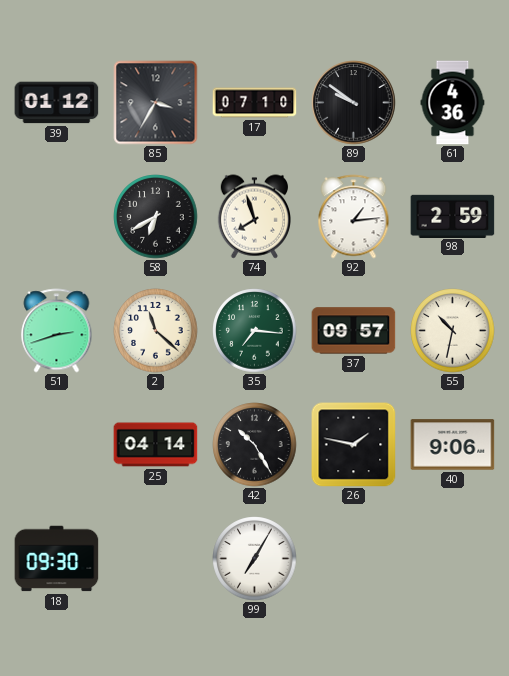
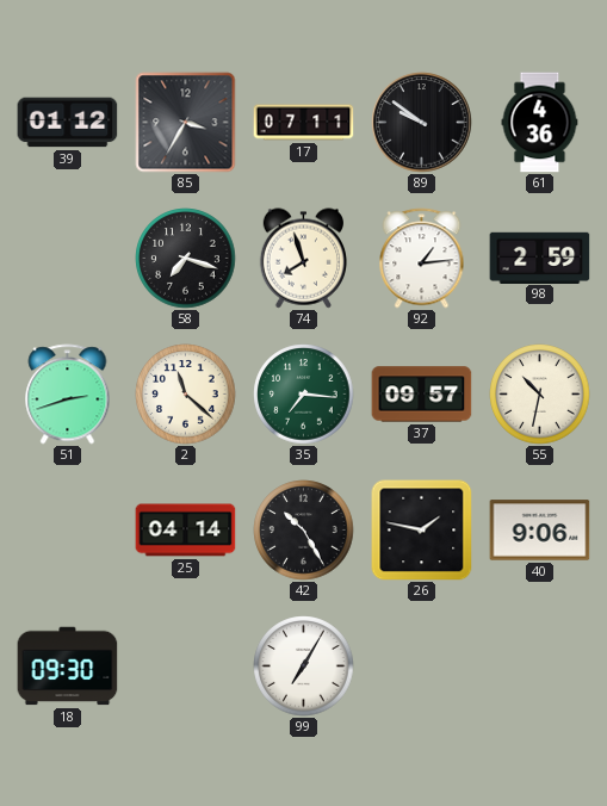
17: 07:10 -> 07:11
58: 6:40 -> 7:18
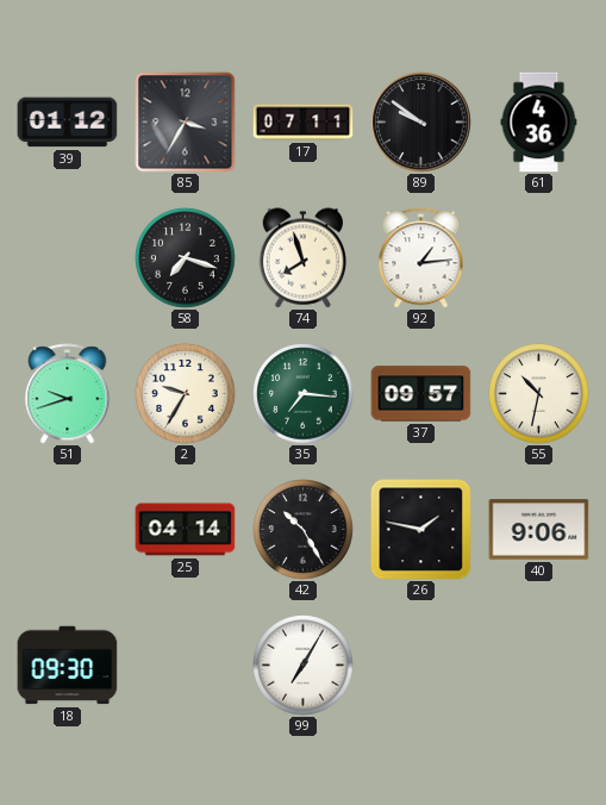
98: 2:59 -> none
51: 2:42 -> 9:42
2: 11:22 -> 9:35
